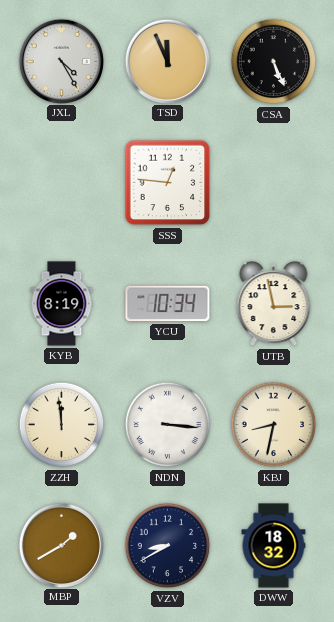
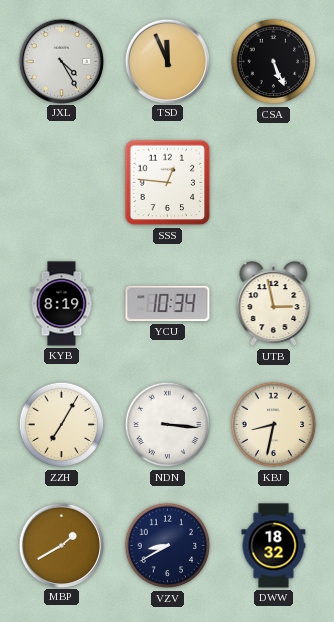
ZZH: 11:59 -> 7:05
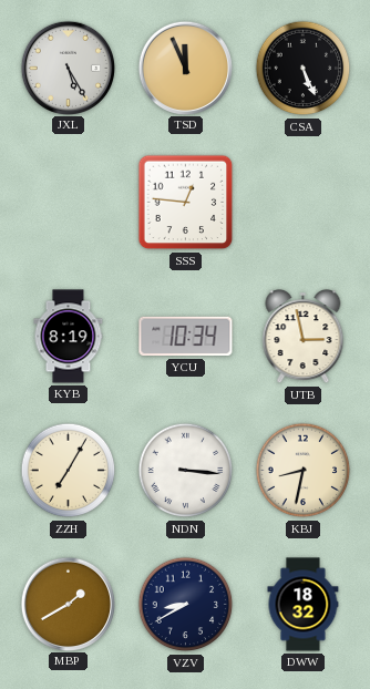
JXL: 4:25 -> 5:25
